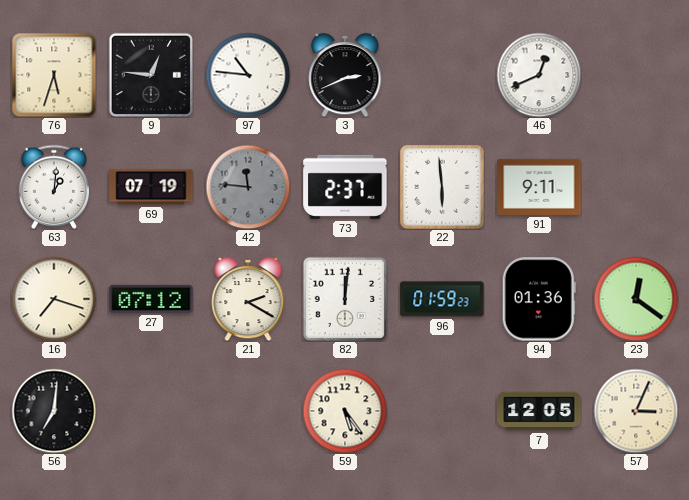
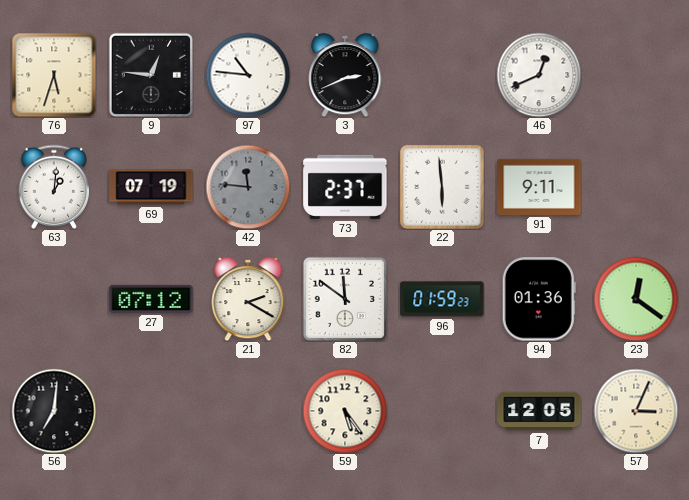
16: 7:18 -> none
82: 12:01 -> 11:51
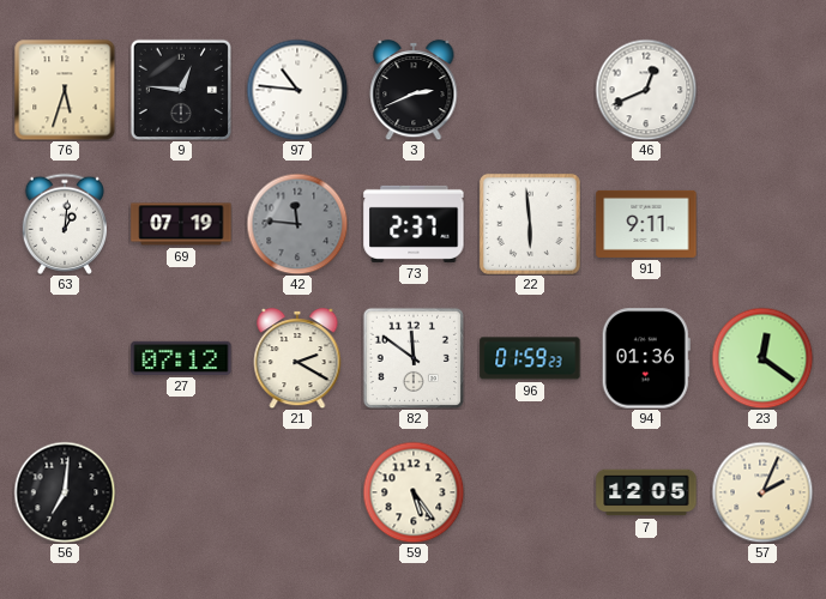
57: 3:04 -> 2:04
